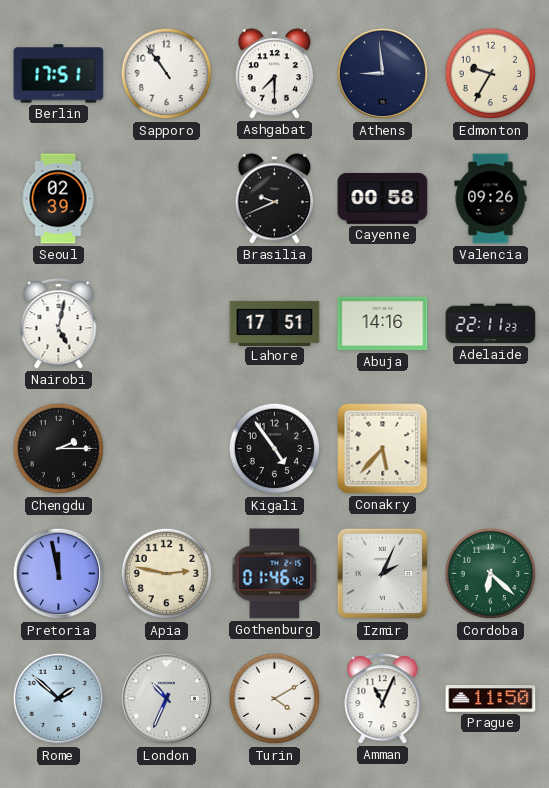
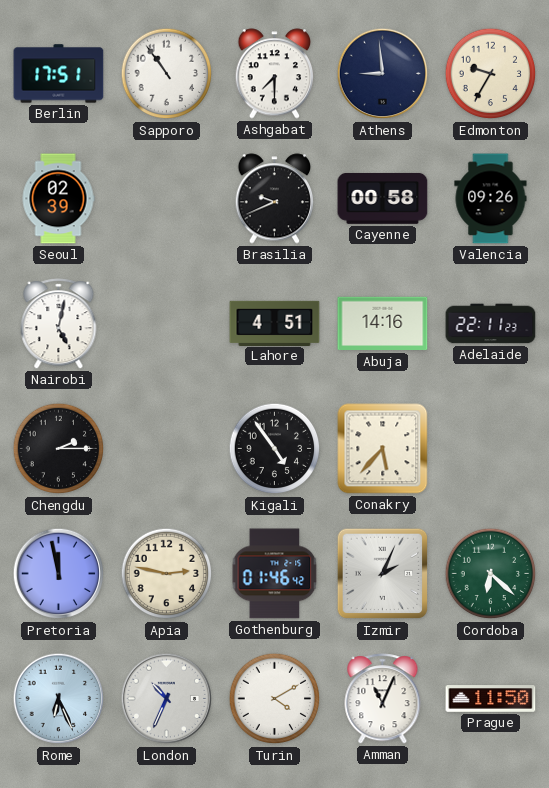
Lahore: 17:51 -> 4:51
Rome: 1:52 -> 6:26
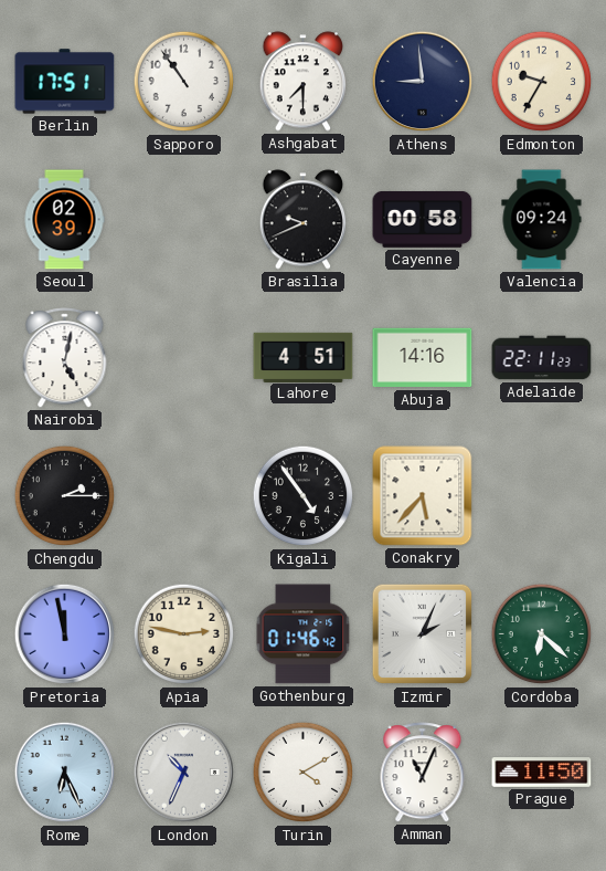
Valencia: 09:26 -> 09:24
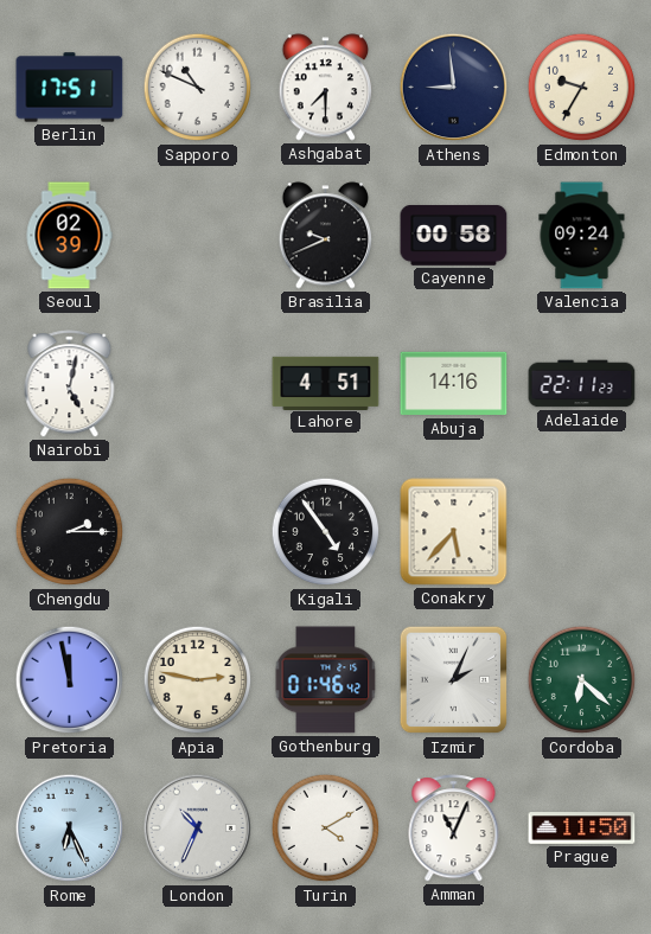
Sapporo: 10:54 -> 10:49
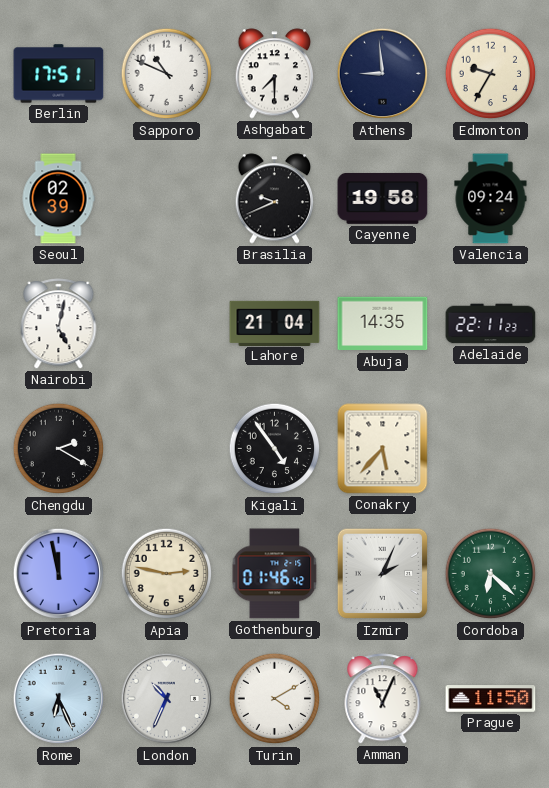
Cayenne: 00:58 -> 19:58
Lahore: 4:51 -> 21:04
Abuja: 14:16 -> 14:35
Chengdu: 2:15 -> 2:20
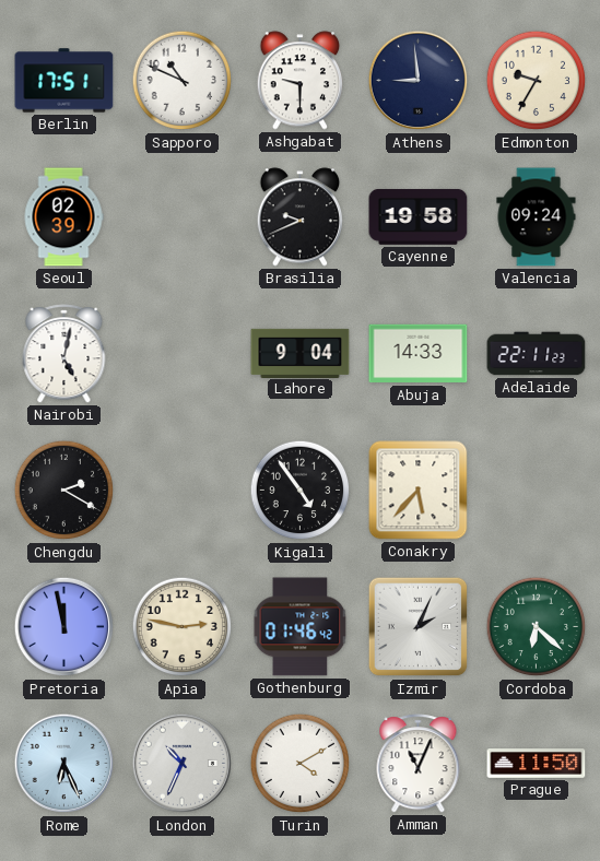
Ashgabat: 7:30 -> 9:30
Lahore: 21:04 -> 9:04
Abuja: 14:35 -> 14:33
